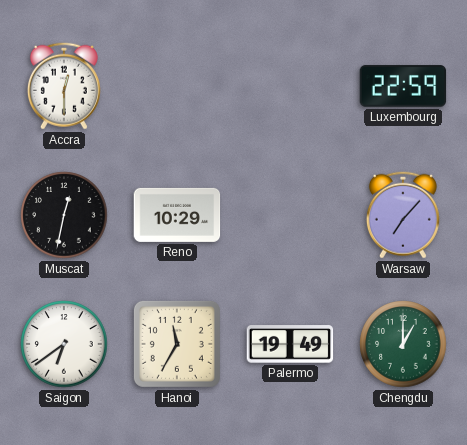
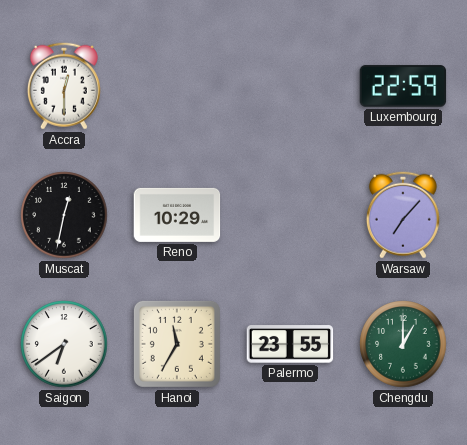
Palermo: 19:49 -> 23:55
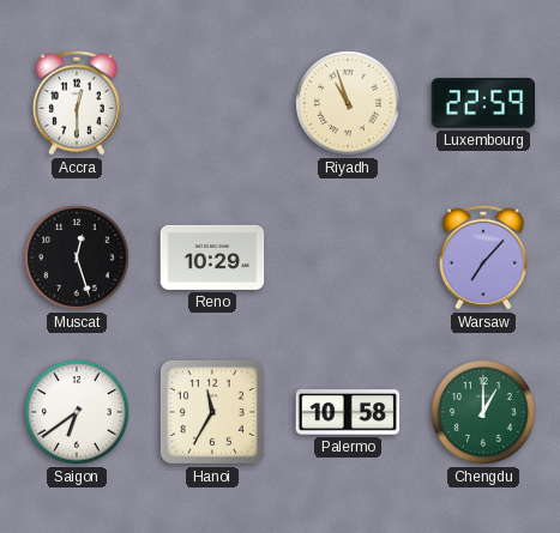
Riyadh: none -> 10:57
Muscat: 12:32 -> 12:27
Palermo: 23:55 -> 10:58
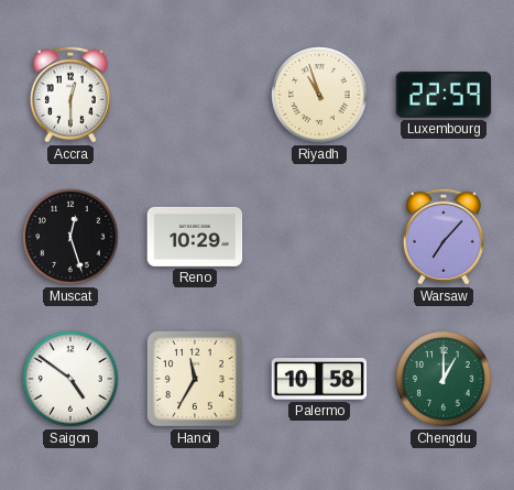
Saigon: 6:39 -> 4:51
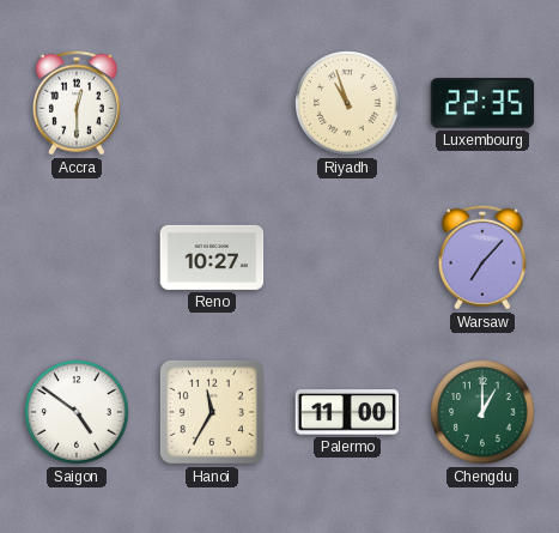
Luxembourg: 22:59 -> 22:35
Muscat: 12:27 -> none
Reno: 10:29 -> 10:27
Palermo: 10:58 -> 11:00
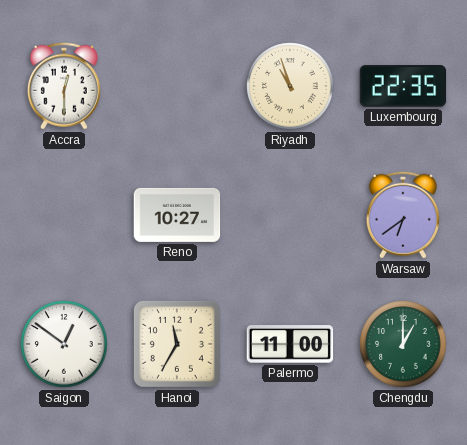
Warsaw: 7:07 -> 6:39
Saigon: 4:51 -> 12:51
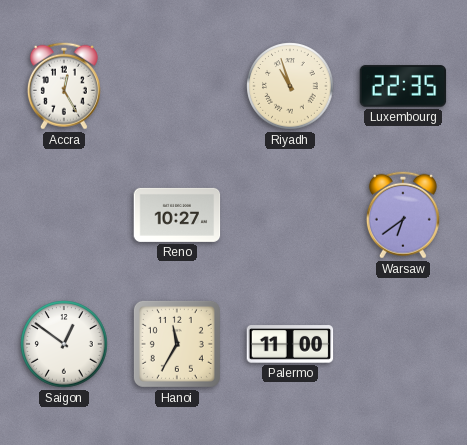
Accra: 12:30 -> 12:25
Chengdu: 1:00 -> none
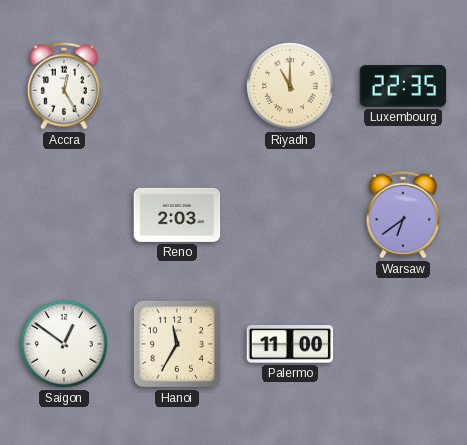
Riyadh: 10:57 -> 11:00
Reno: 10:27 -> 2:03
